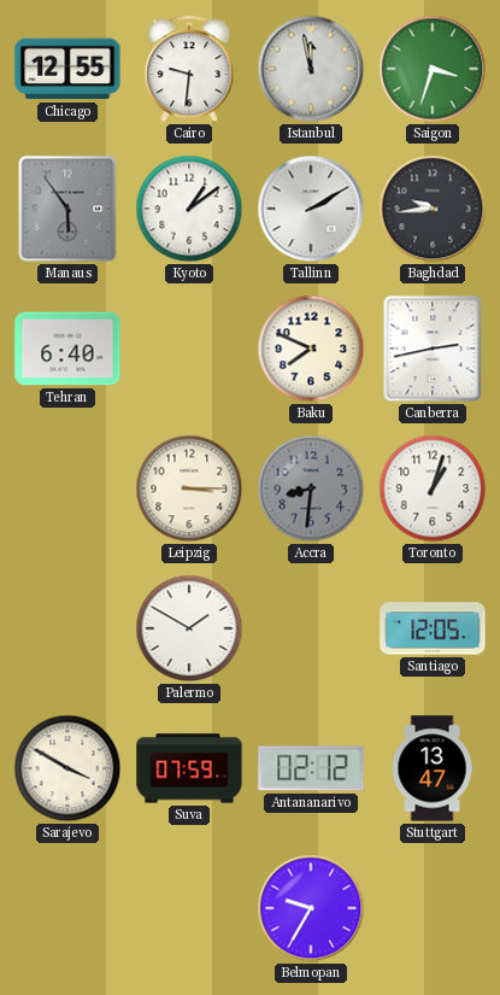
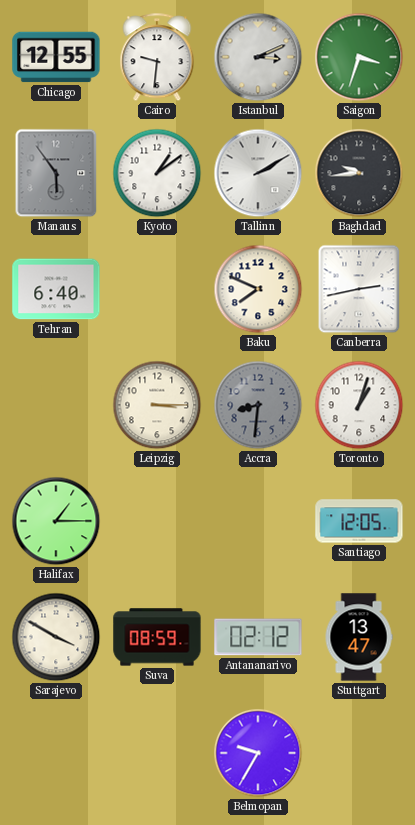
Istanbul: 11:58 -> 3:11
Halifax: none -> 1:15
Palermo: 1:50 -> none
Suva: 07:59 -> 08:59
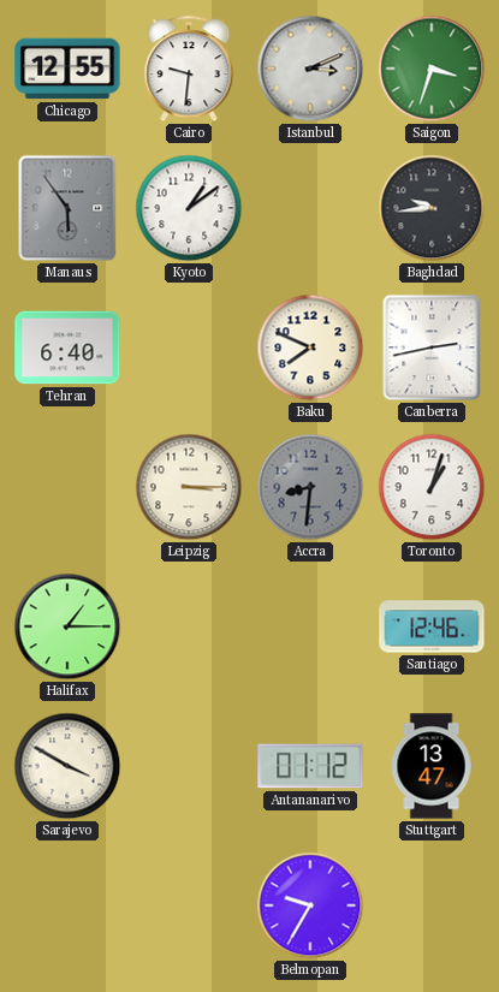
Tallinn: 2:10 -> none
Santiago: 12:05 -> 12:46
Suva: 08:59 -> none
Antananarivo: 02:12 -> 01:12
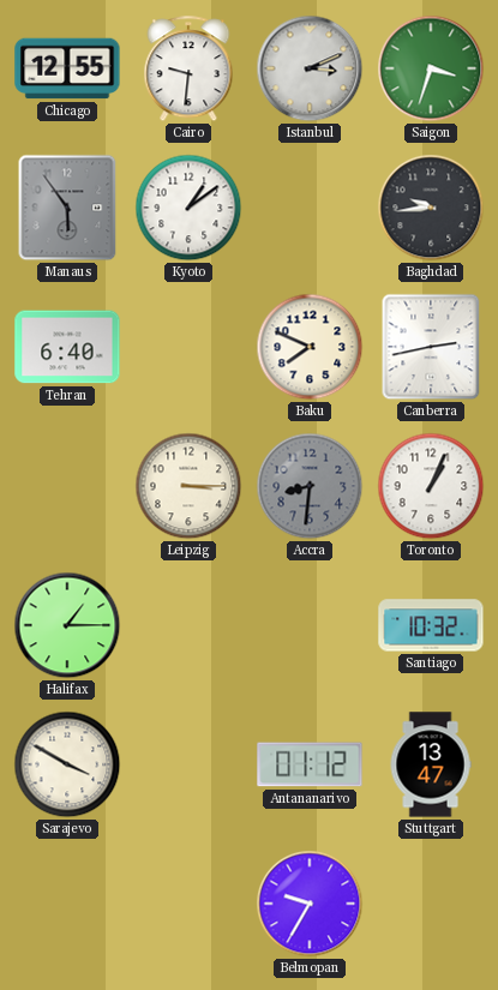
Toronto: 1:03 -> 1:04
Santiago: 12:46 -> 10:32
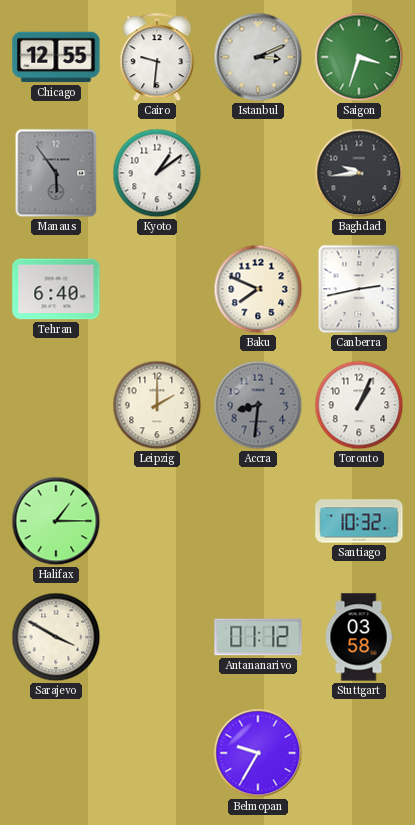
Leipzig: 3:15 -> 2:00
Stuttgart: 13:47 -> 03:58
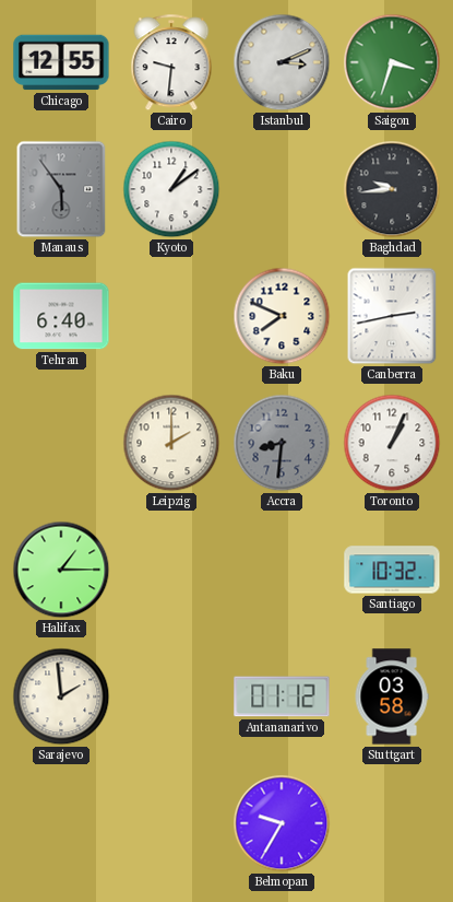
Sarajevo: 3:50 -> 1:59
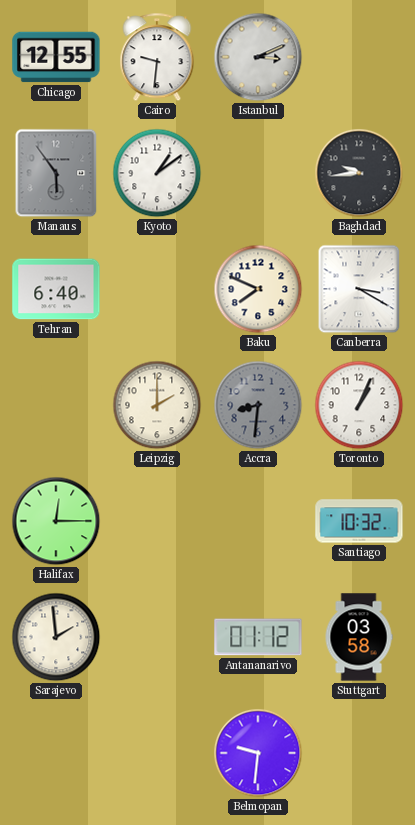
Saigon: 3:33 -> none
Canberra: 2:43 -> 3:20
Halifax: 1:15 -> 12:15
Belmopan: 9:35 -> 9:31
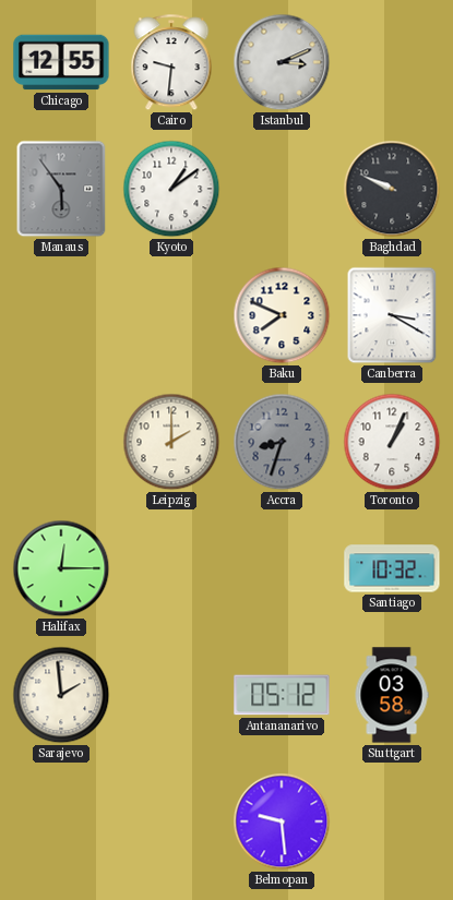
Baghdad: 9:44 -> 9:49
Tehran: 6:40 -> none
Accra: 8:31 -> 8:33
Antananarivo: 01:12 -> 05:12
Belmopan: 9:31 -> 9:29
